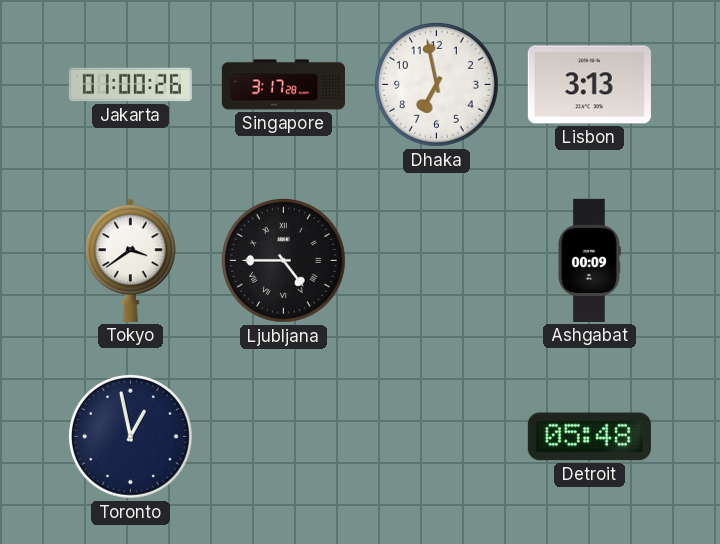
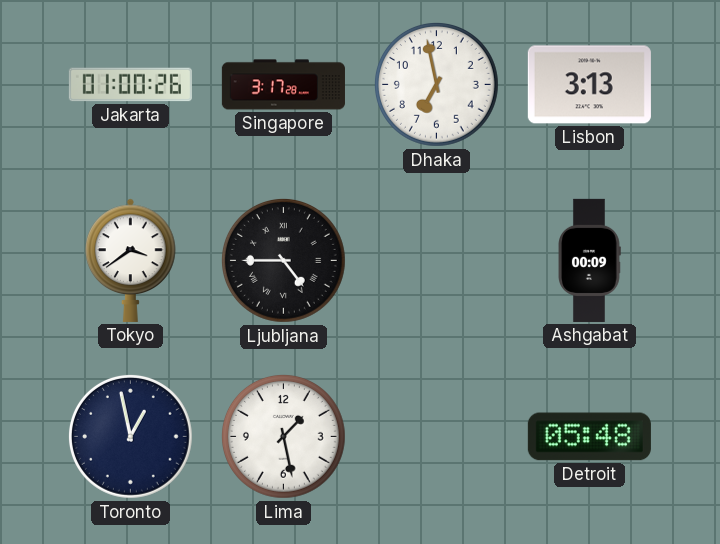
Lima: none -> 1:28
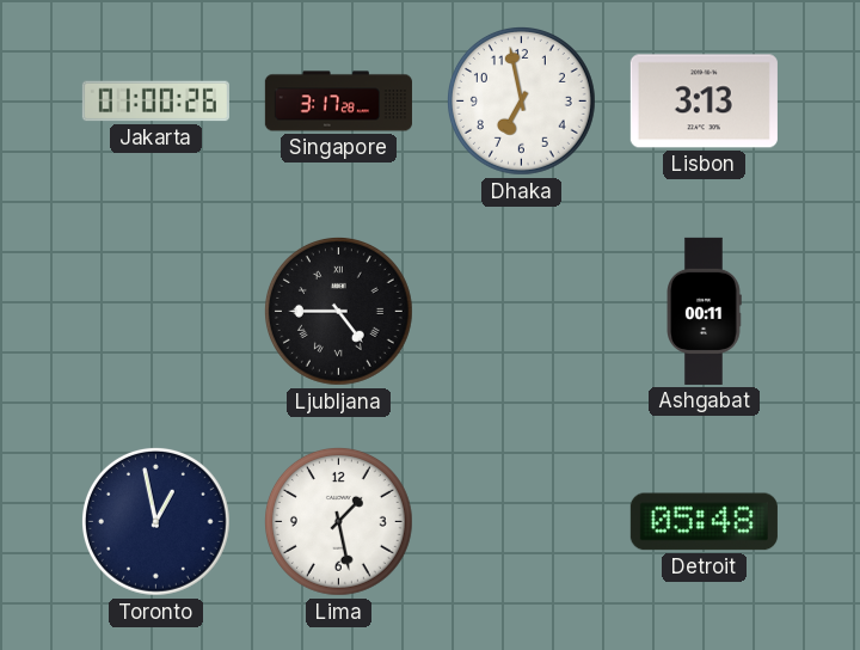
Tokyo: 3:39 -> none
Ashgabat: 00:09 -> 00:11
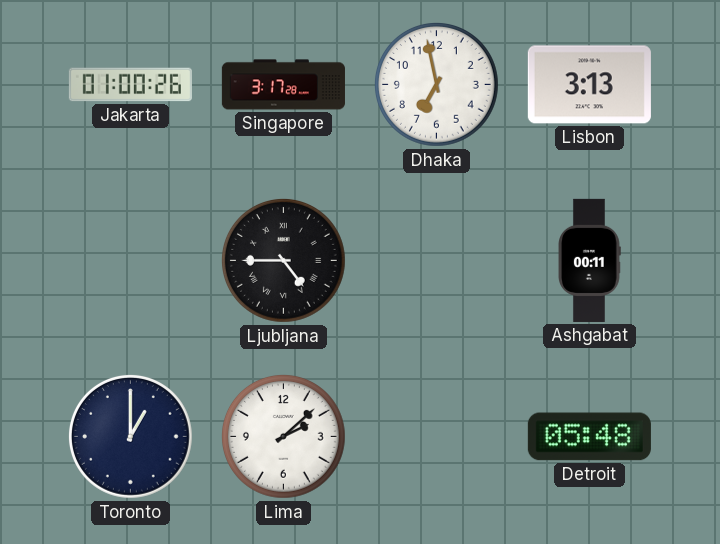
Toronto: 12:58 -> 1:00
Lima: 1:28 -> 2:08
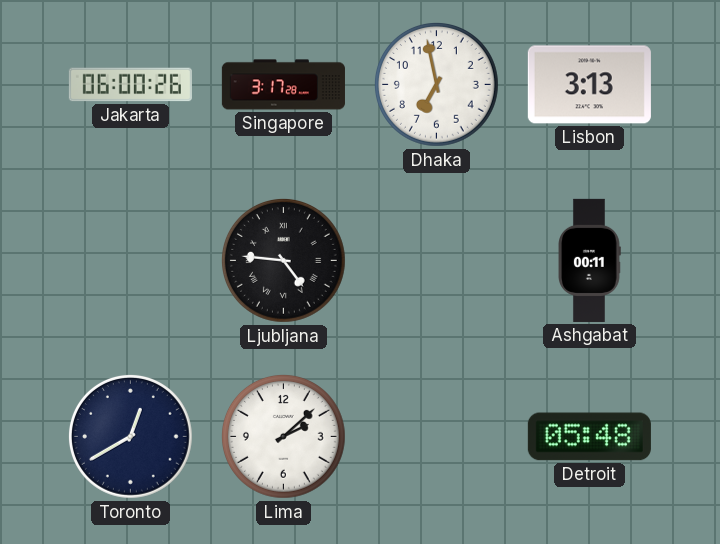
Jakarta: 01:00 -> 06:00
Ljubljana: 4:45 -> 4:46
Toronto: 1:00 -> 12:40
